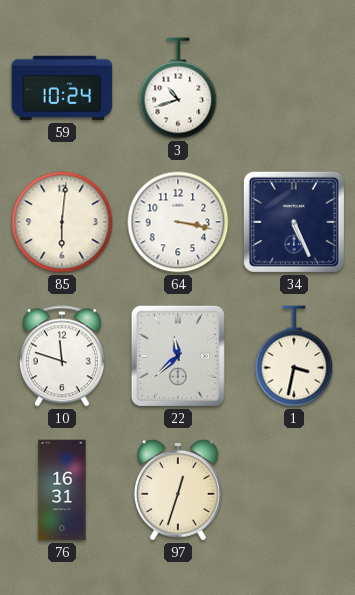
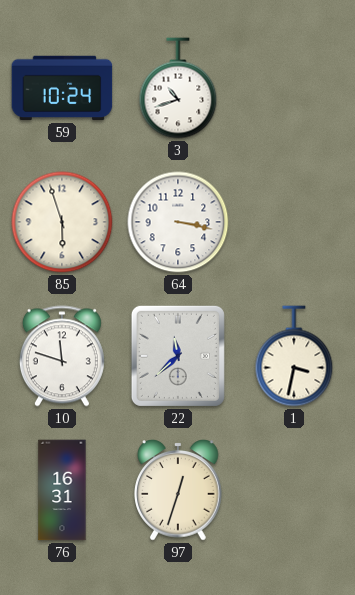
85: 6:01 -> 5:57
34: 5:26 -> none
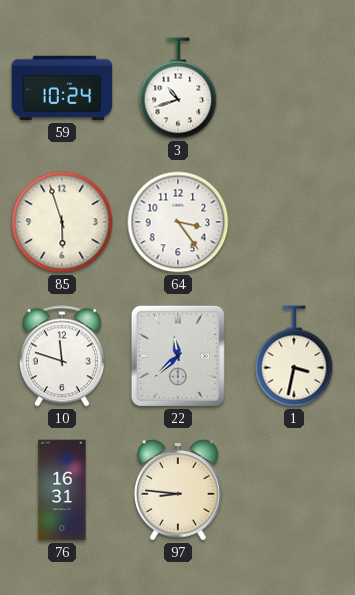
64: 3:17 -> 3:24
97: 12:33 -> 8:46
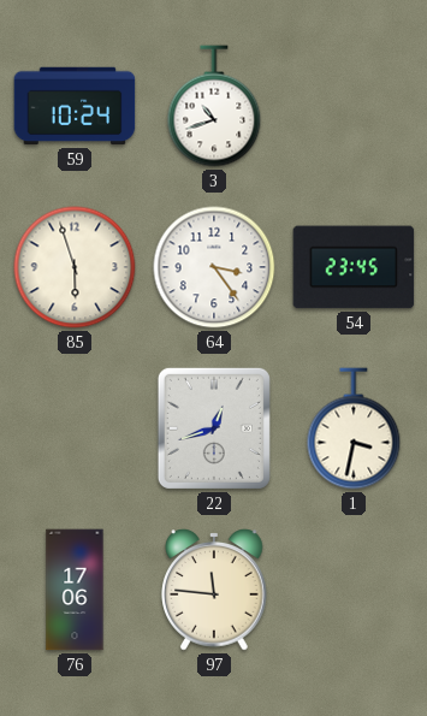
54: none -> 23:45
10: 11:48 -> none
22: 11:38 -> 12:42
76: 16:31 -> 17:06
97: 8:46 -> 11:46
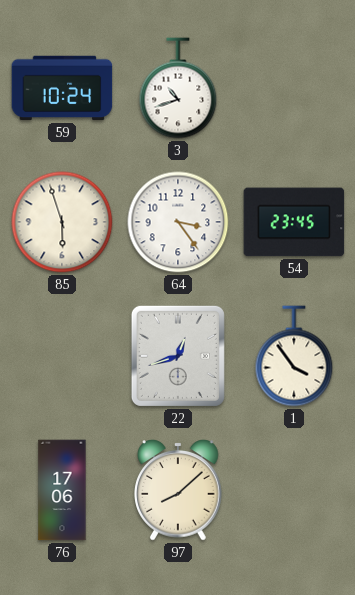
1: 3:32 -> 3:54
97: 11:46 -> 8:08
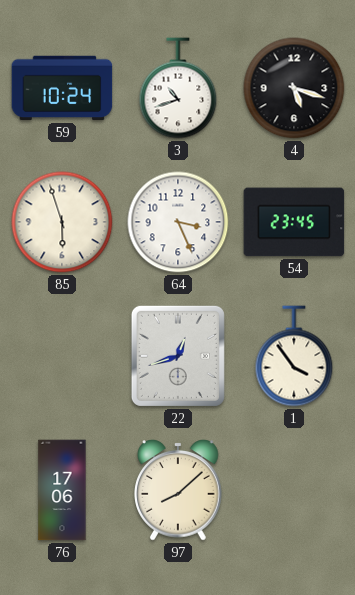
4: none -> 5:18
64: 3:24 -> 3:26
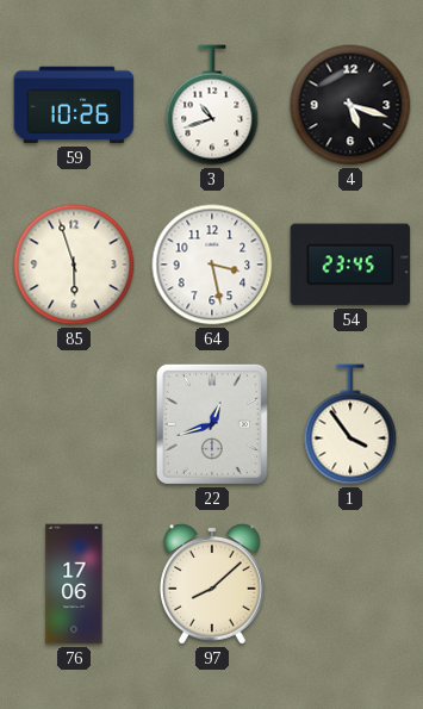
59: 10:24 -> 10:26
64: 3:26 -> 3:28
